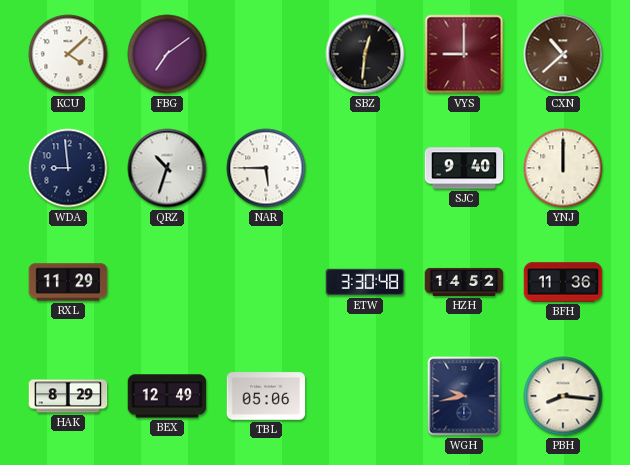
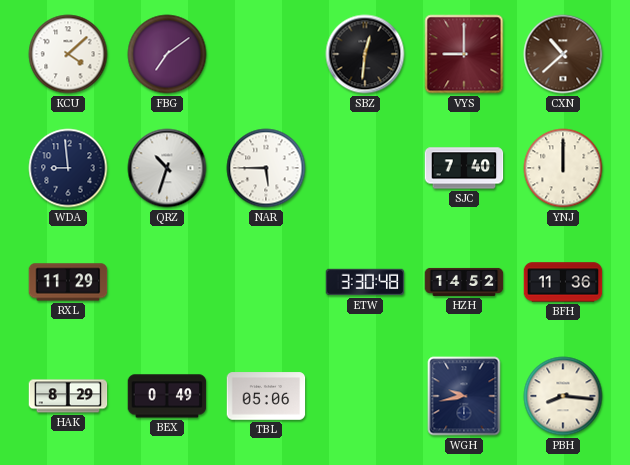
SJC: 9:40 -> 7:40
BEX: 12:49 -> 0:49
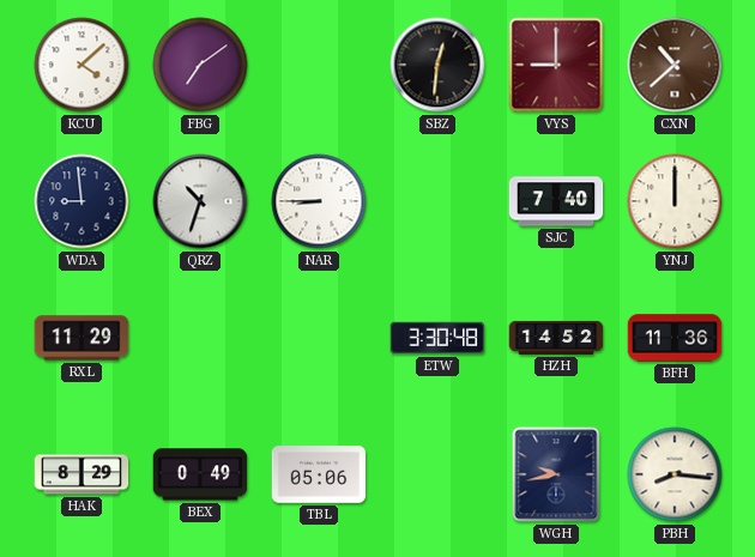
NAR: 5:45 -> 8:45
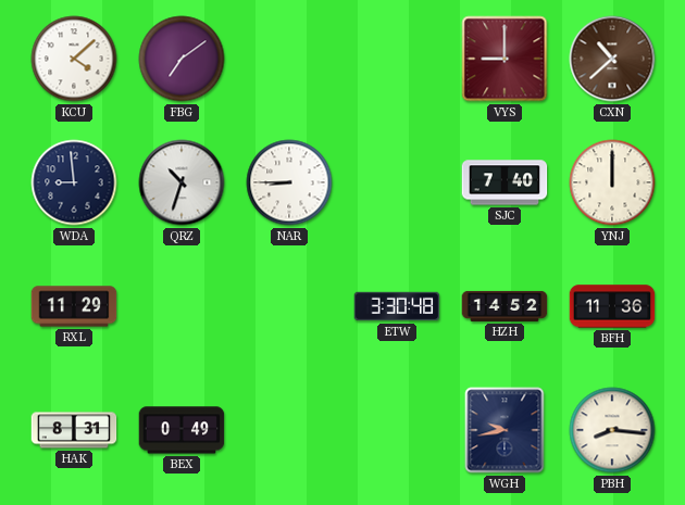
SBZ: 12:31 -> none
HAK: 8:29 -> 8:31
TBL: 05:06 -> none
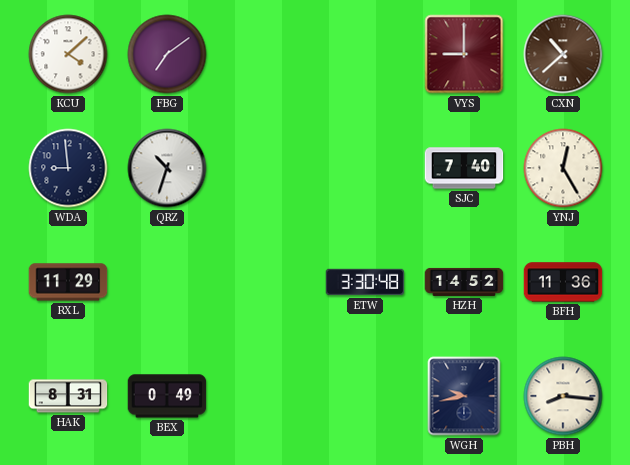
NAR: 8:45 -> none
YNJ: 12:00 -> 12:25
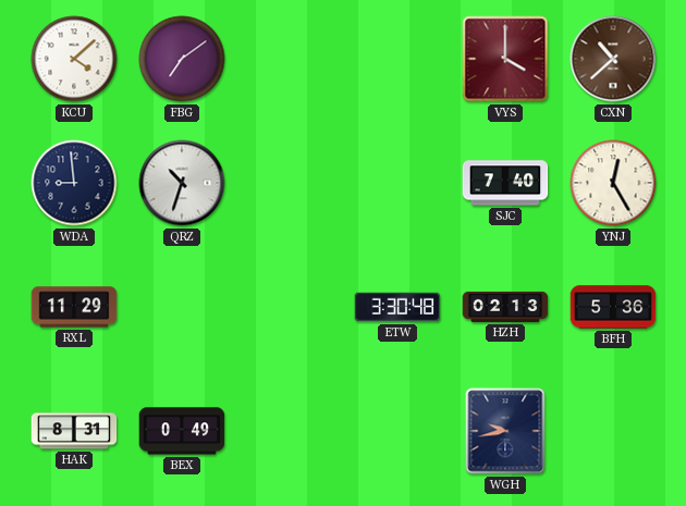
VYS: 9:00 -> 4:00
HZH: 14:52 -> 02:13
BFH: 11:36 -> 5:36
PBH: 8:16 -> none
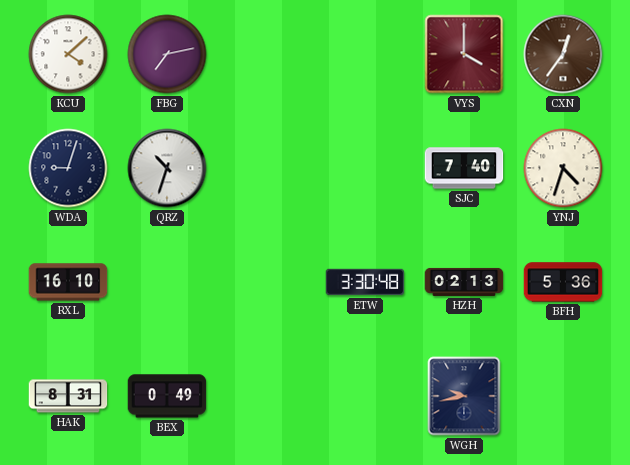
FBG: 7:09 -> 7:13
CXN: 10:38 -> 12:36
WDA: 8:59 -> 9:03
YNJ: 12:25 -> 4:33
RXL: 11:29 -> 16:10
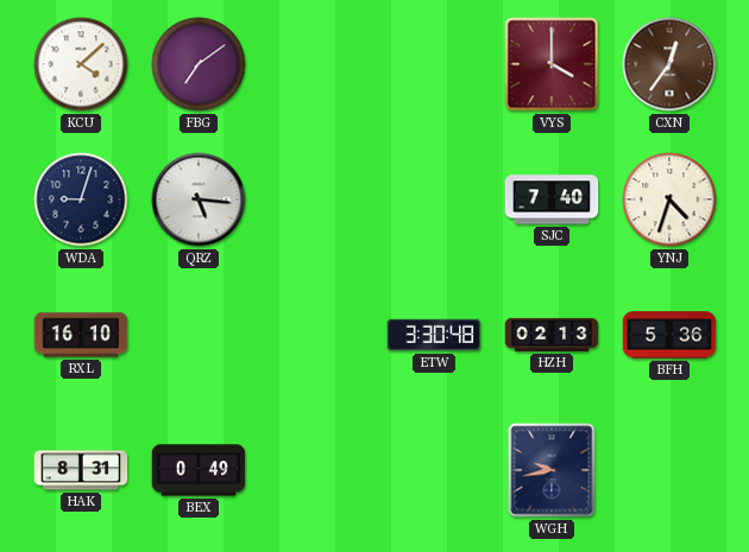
FBG: 7:13 -> 7:09
QRZ: 10:33 -> 5:16
